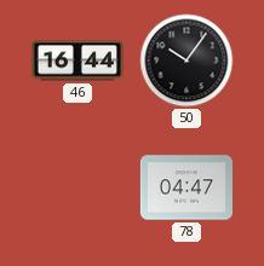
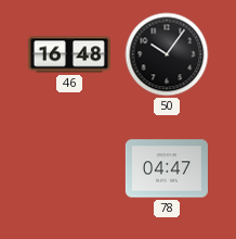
46: 16:44 -> 16:48
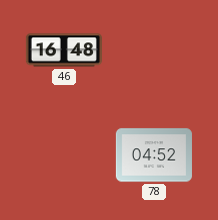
50: 10:06 -> none
78: 04:47 -> 04:52
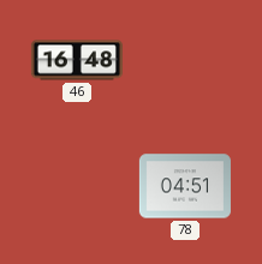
78: 04:52 -> 04:51
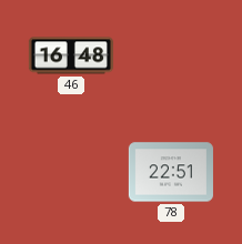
78: 04:51 -> 22:51
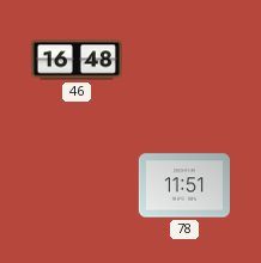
78: 22:51 -> 11:51
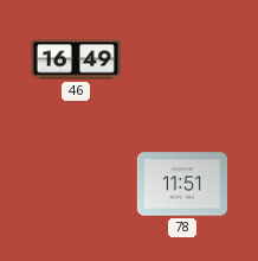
46: 16:48 -> 16:49
